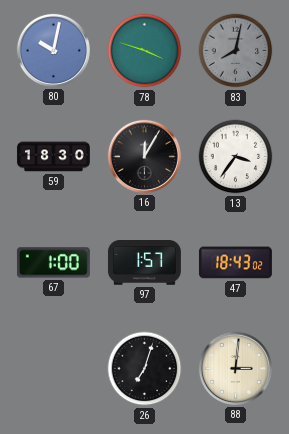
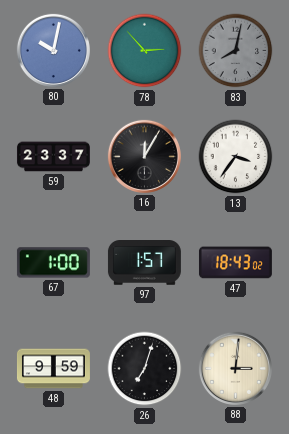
78: 3:48 -> 2:53
59: 18:30 -> 23:37
48: none -> 9:59
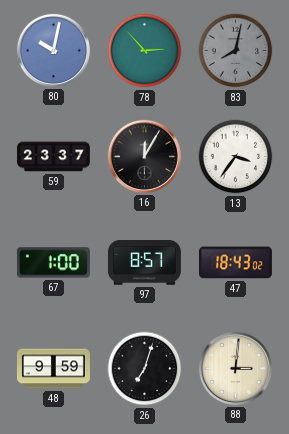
97: 1:57 -> 8:57
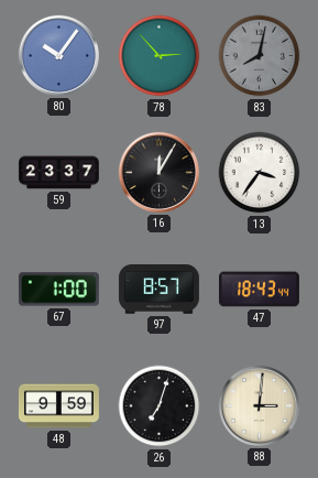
80: 10:02 -> 10:06
47: 18:43:02 -> 18:43:44
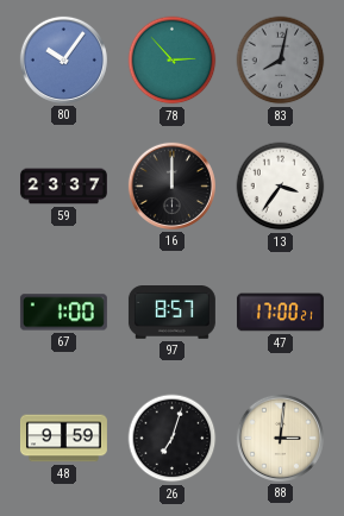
16: 12:05 -> 12:00
47: 18:43 -> 17:00
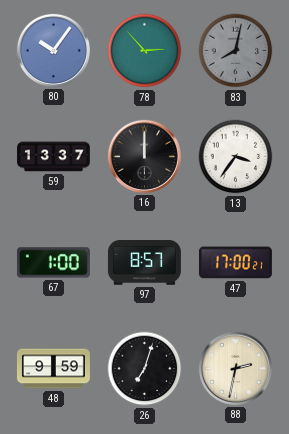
59: 23:37 -> 13:37
88: 3:01 -> 2:32
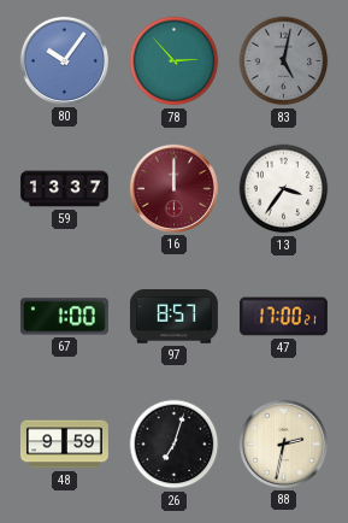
83: 8:02 -> 5:02
16 dial: black -> burgundy
